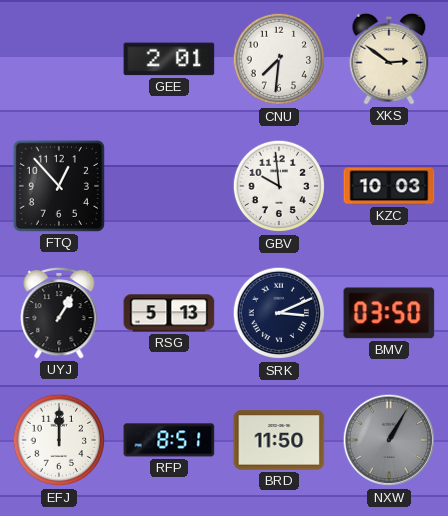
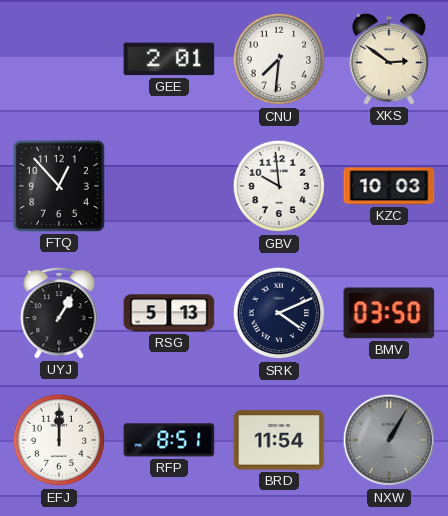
SRK: 3:11 -> 4:11
BRD: 11:50 -> 11:54
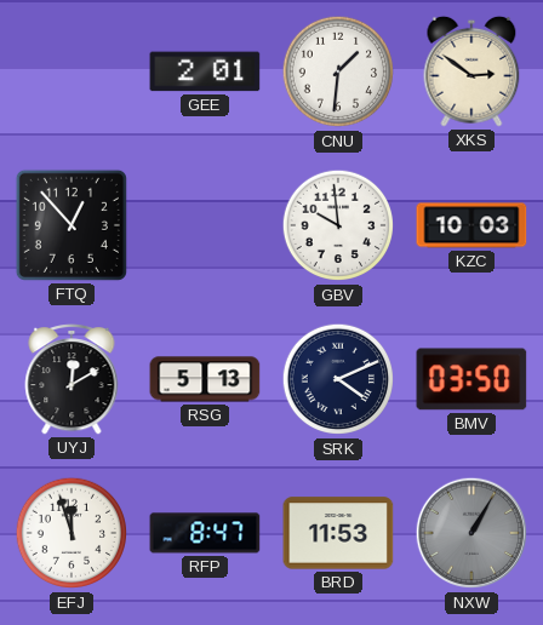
CNU: 7:31 -> 1:31
UYJ: 1:05 -> 12:10
EFJ: 12:00 -> 11:57
RFP: 8:51 -> 8:47
BRD: 11:54 -> 11:53
